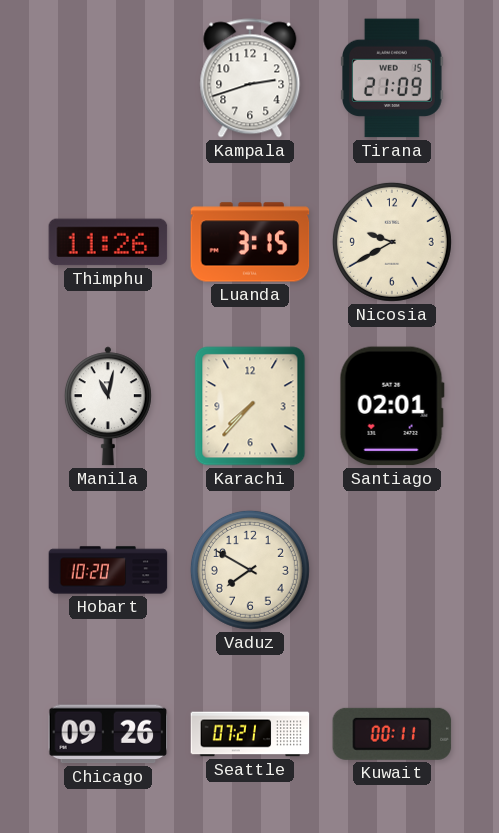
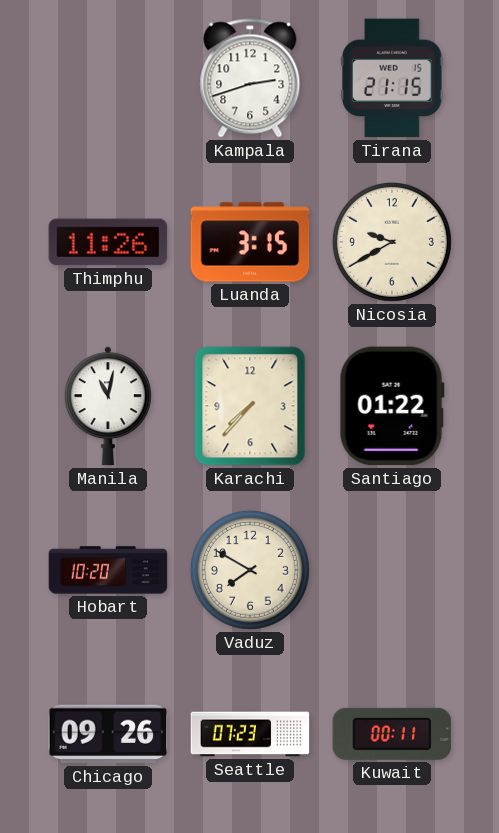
Tirana: 21:09 -> 21:15
Santiago: 02:01 -> 01:22
Seattle: 07:21 -> 07:23
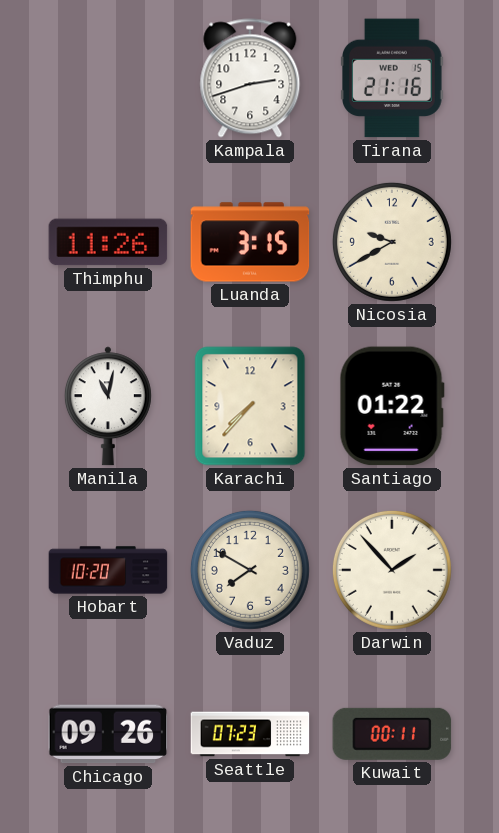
Tirana: 21:15 -> 21:16
Darwin: none -> 1:53
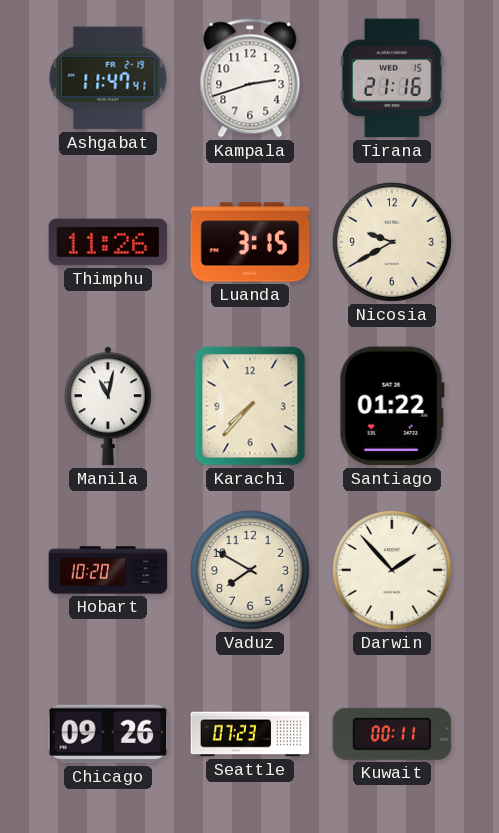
Ashgabat: none -> 11:47
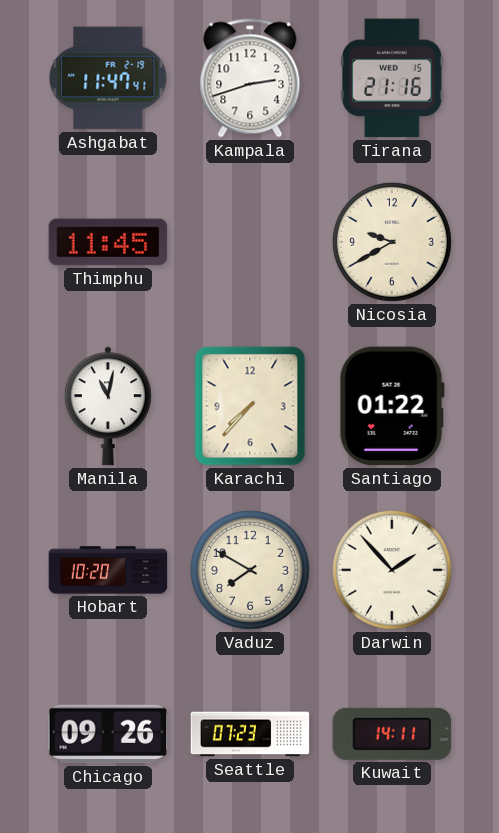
Thimphu: 11:26 -> 11:45
Luanda: 3:15 -> none
Kuwait: 00:11 -> 14:11
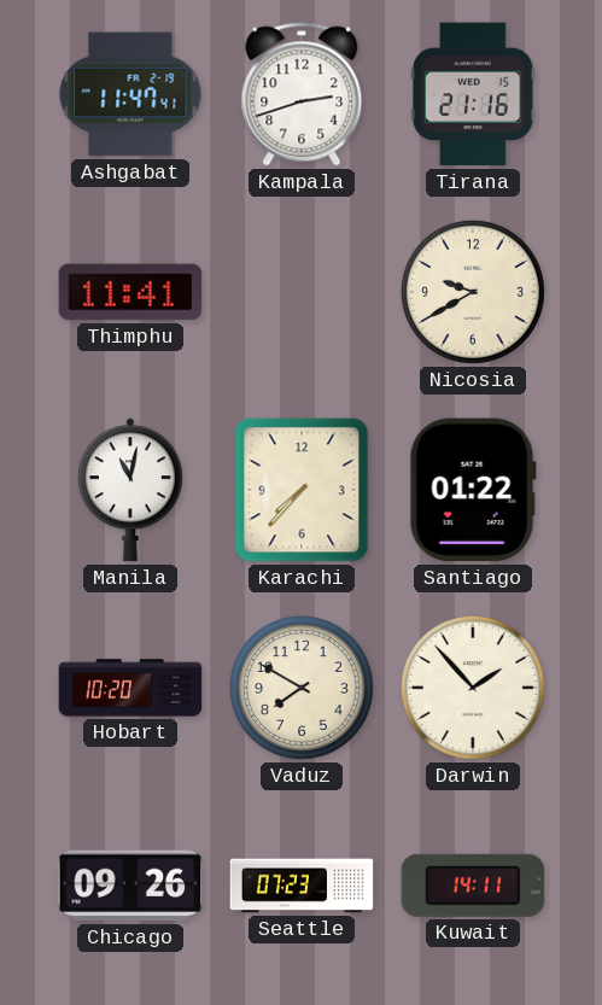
Thimphu: 11:45 -> 11:41
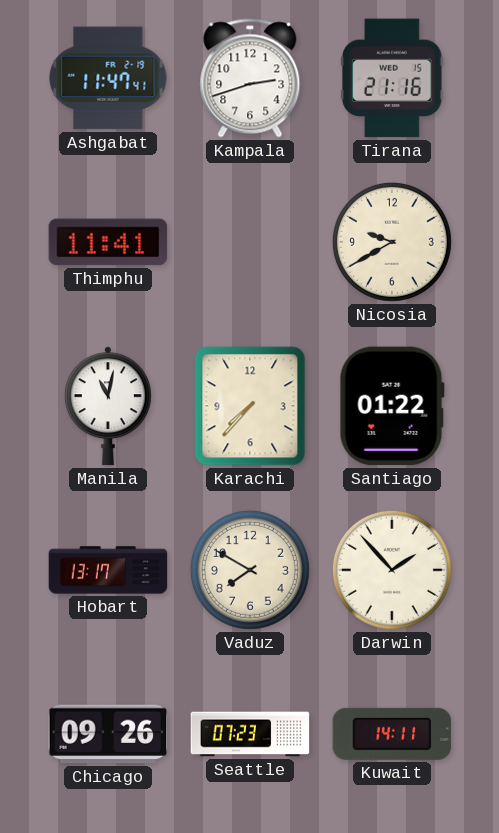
Hobart: 10:20 -> 13:17
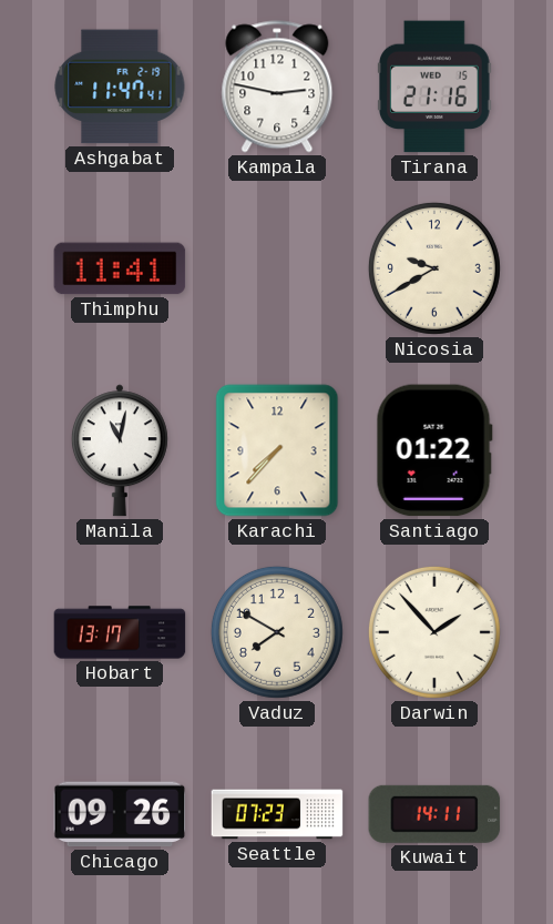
Kampala: 2:42 -> 2:47
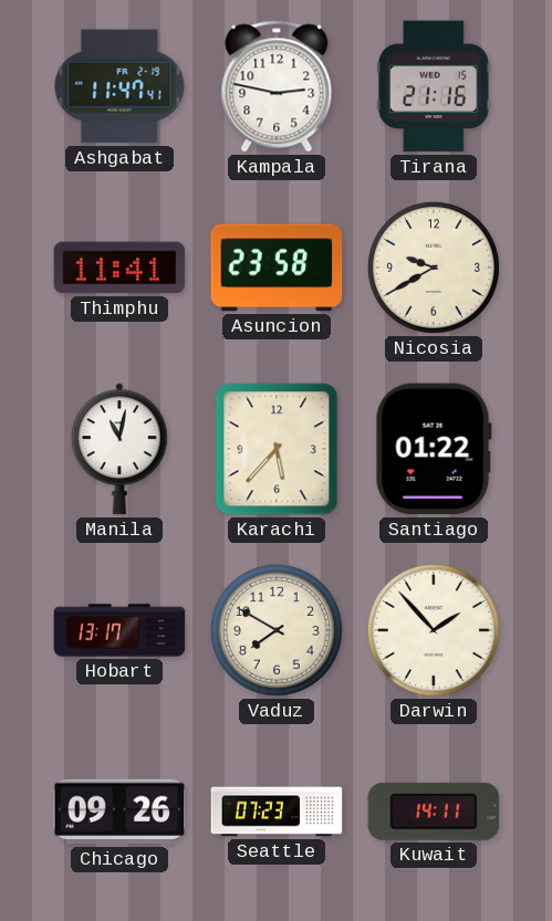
Asuncion: none -> 23:58
Karachi: 7:37 -> 5:37
